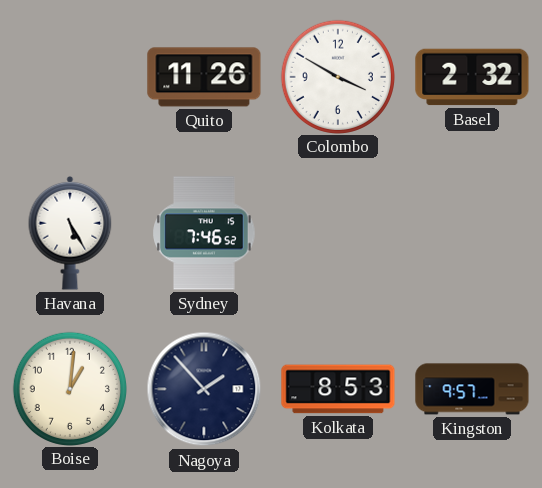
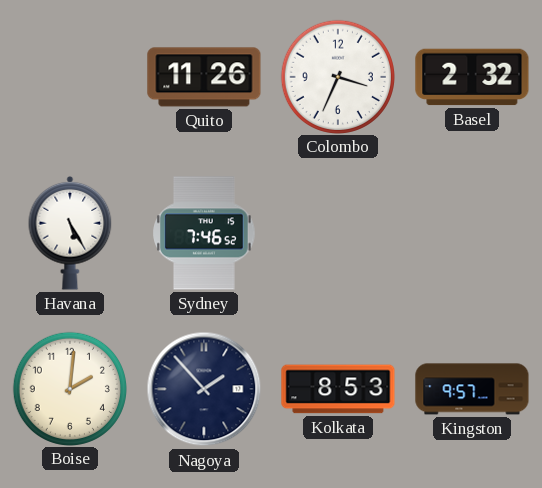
Colombo: 3:50 -> 3:34
Boise: 1:01 -> 2:01
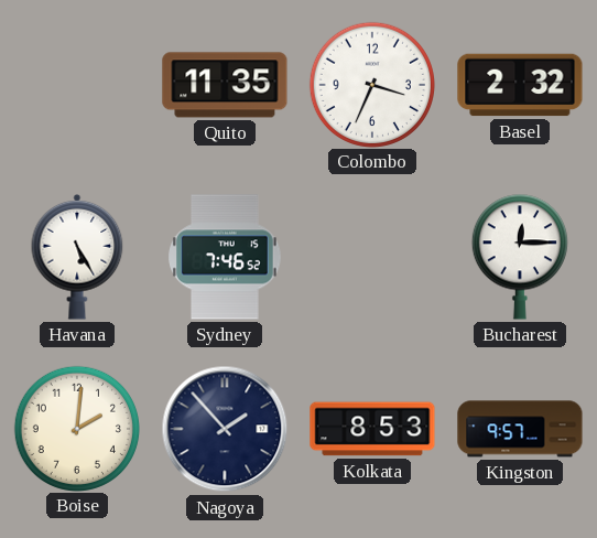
Quito: 11:26 -> 11:35
Bucharest: none -> 12:15
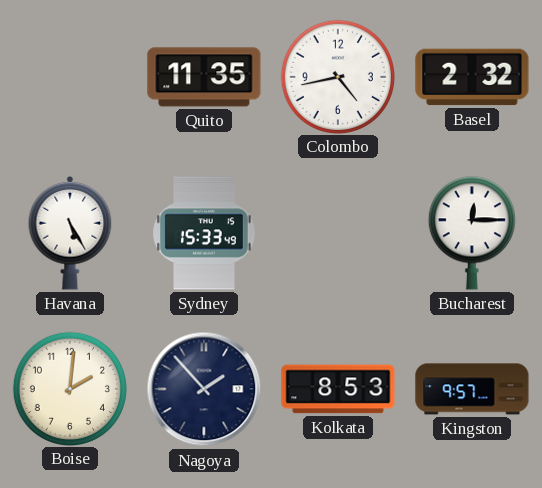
Colombo: 3:34 -> 4:43
Sydney: 7:46 -> 15:33
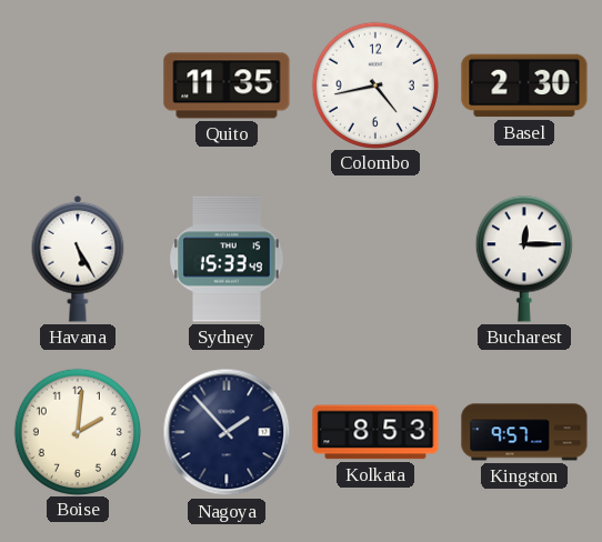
Basel: 2:32 -> 2:30
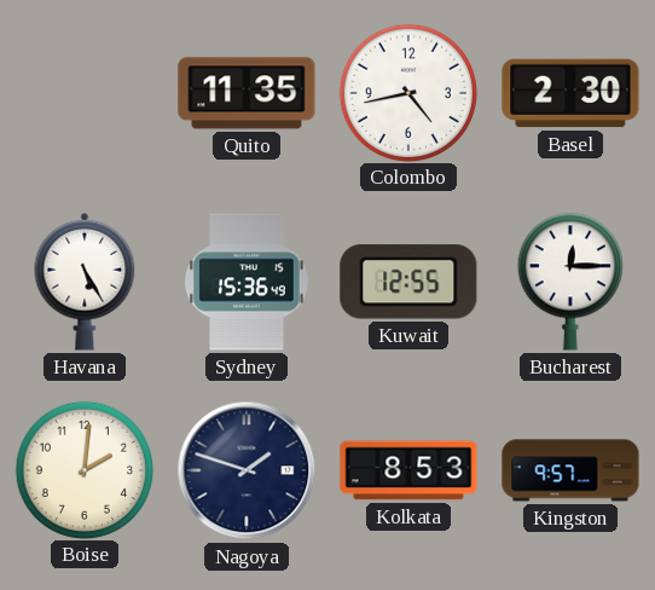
Sydney: 15:33 -> 15:36
Kuwait: none -> 12:55
Nagoya: 1:53 -> 1:48
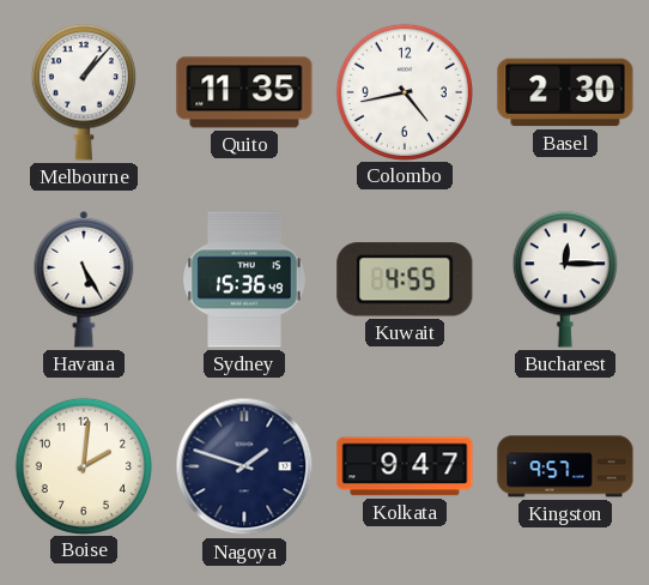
Melbourne: none -> 1:07
Kuwait: 12:55 -> 4:55
Kolkata: 8:53 -> 9:47
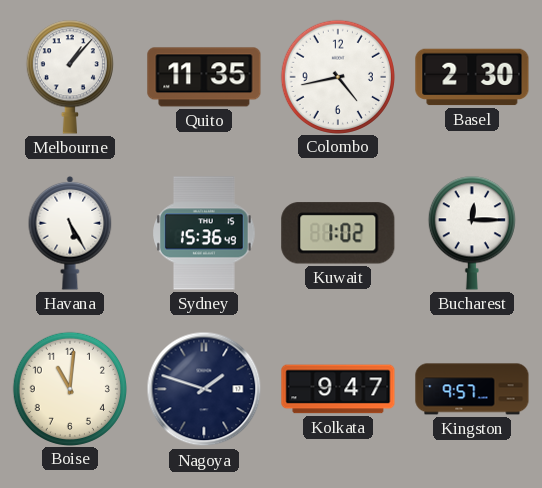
Kuwait: 4:55 -> 1:02
Boise: 2:01 -> 11:01
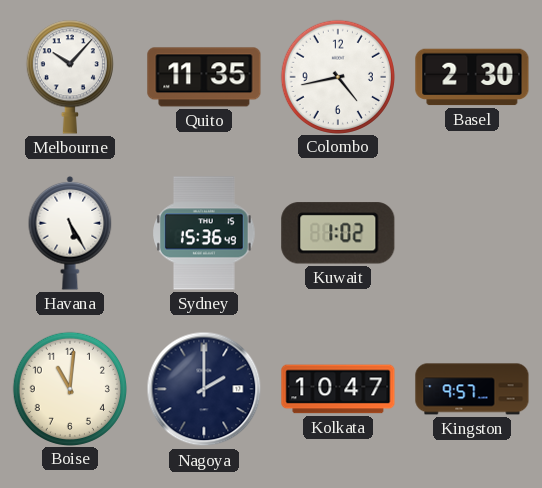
Melbourne: 1:07 -> 10:07
Bucharest: 12:15 -> none
Nagoya: 1:48 -> 2:00
Kolkata: 9:47 -> 10:47
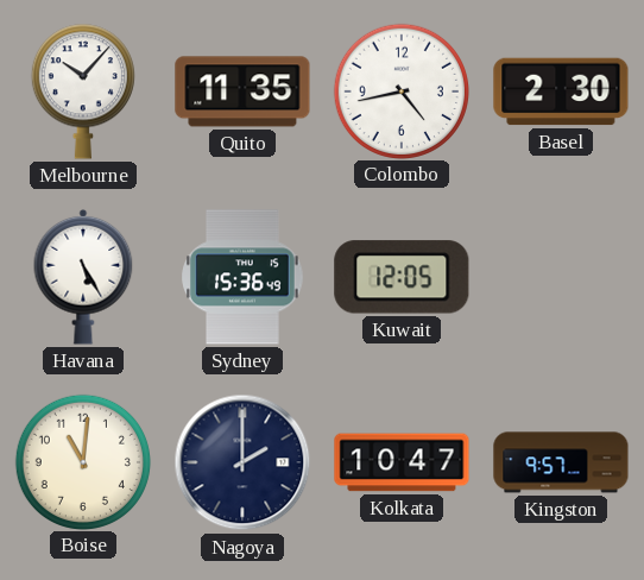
Kuwait: 1:02 -> 12:05
